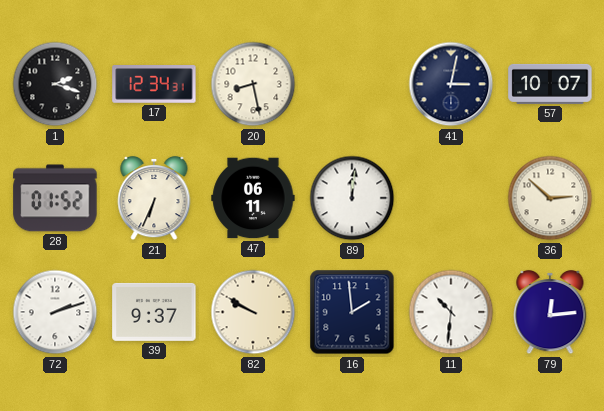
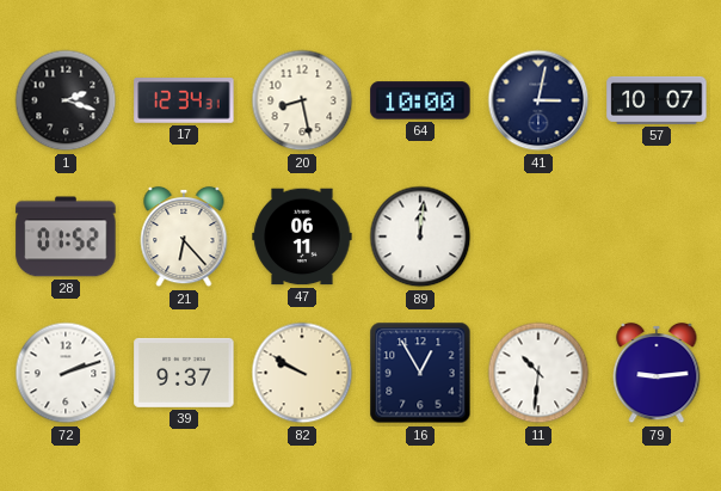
64: none -> 10:00
21: 6:34 -> 6:23
36: 2:52 -> none
16: 1:59 -> 12:55
79: 12:14 -> 9:14
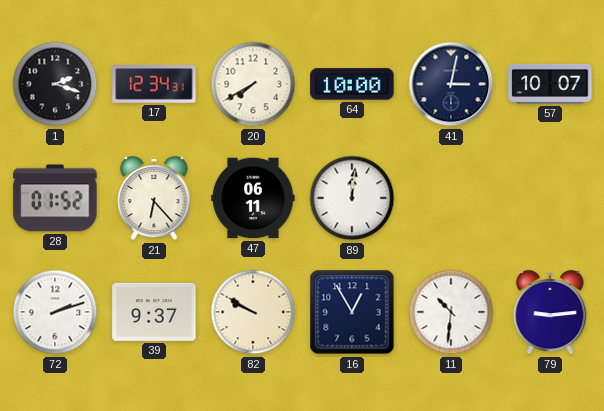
20: 8:28 -> 7:40
